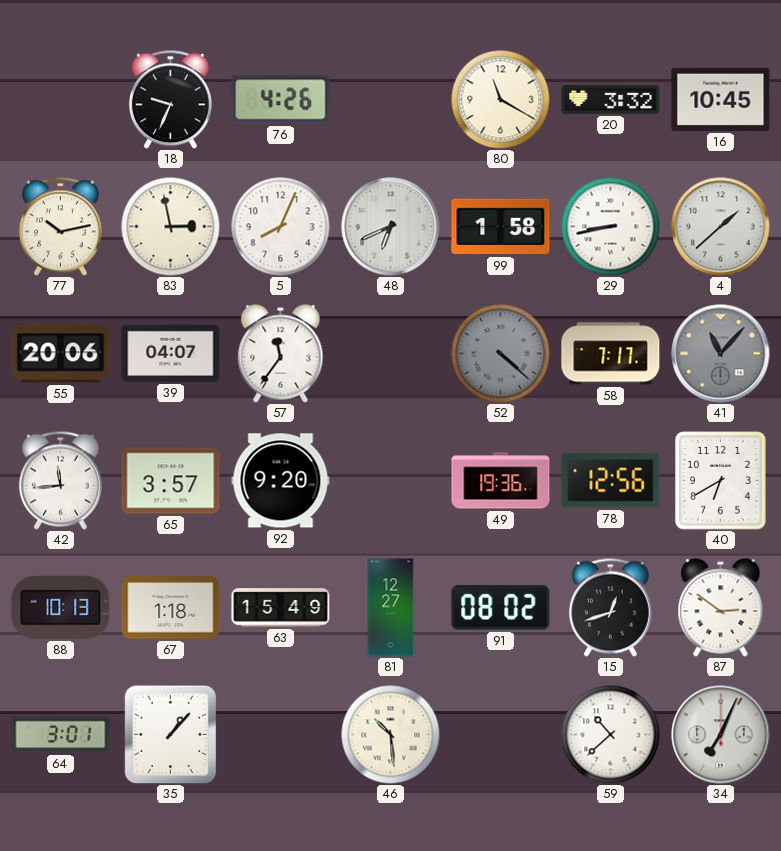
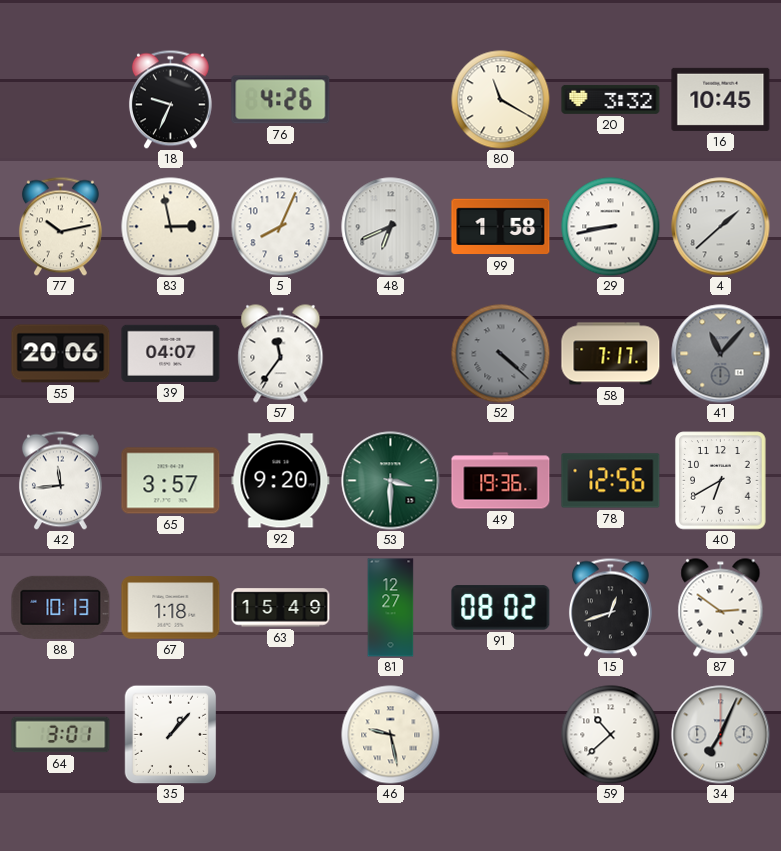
53: none -> 3:30
46: 10:29 -> 9:28
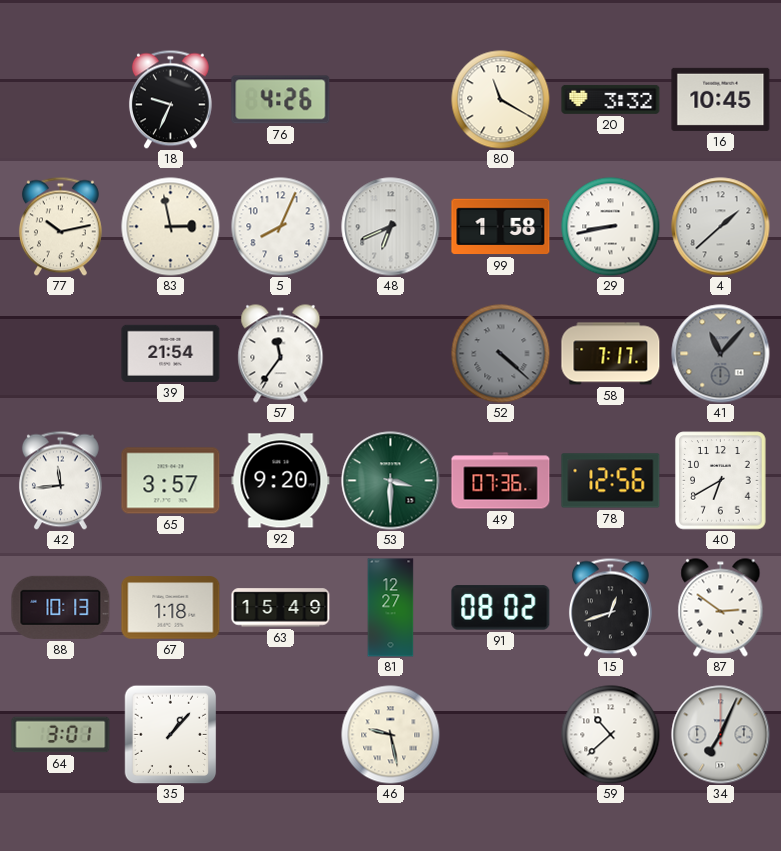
55: 20:06 -> none
39: 04:07 -> 21:54
49: 19:36 -> 07:36
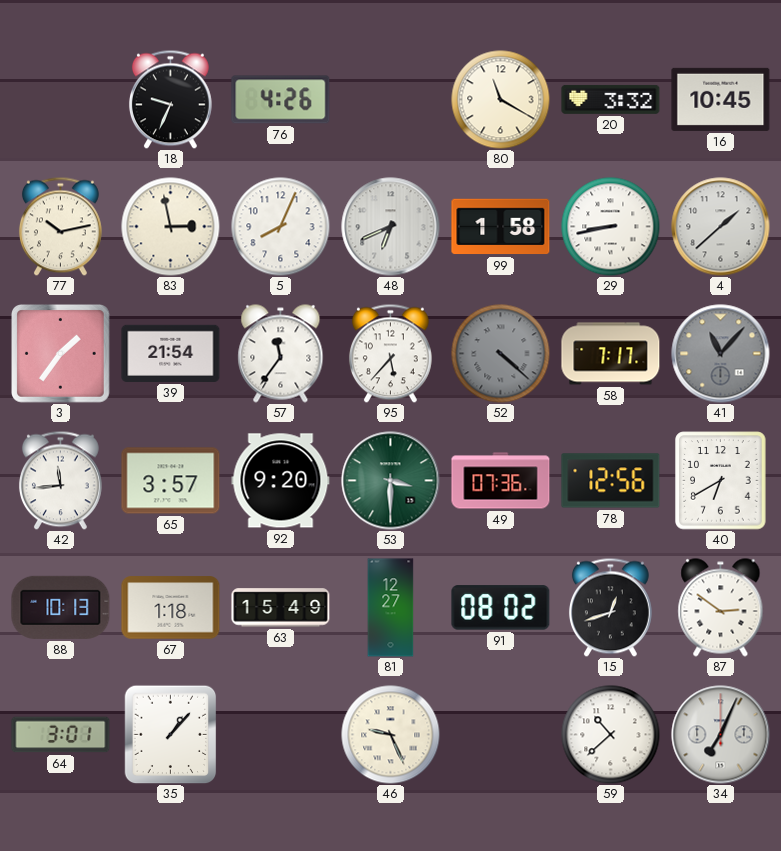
3: none -> 1:36
95: none -> 5:37
46: 9:28 -> 9:26
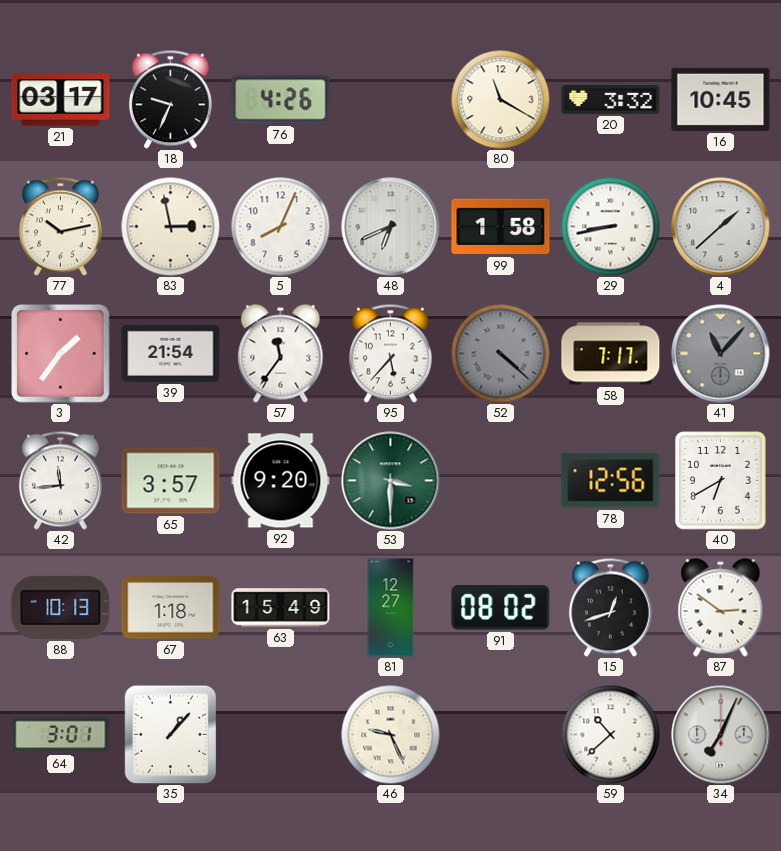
21: none -> 03:17
49: 07:36 -> none
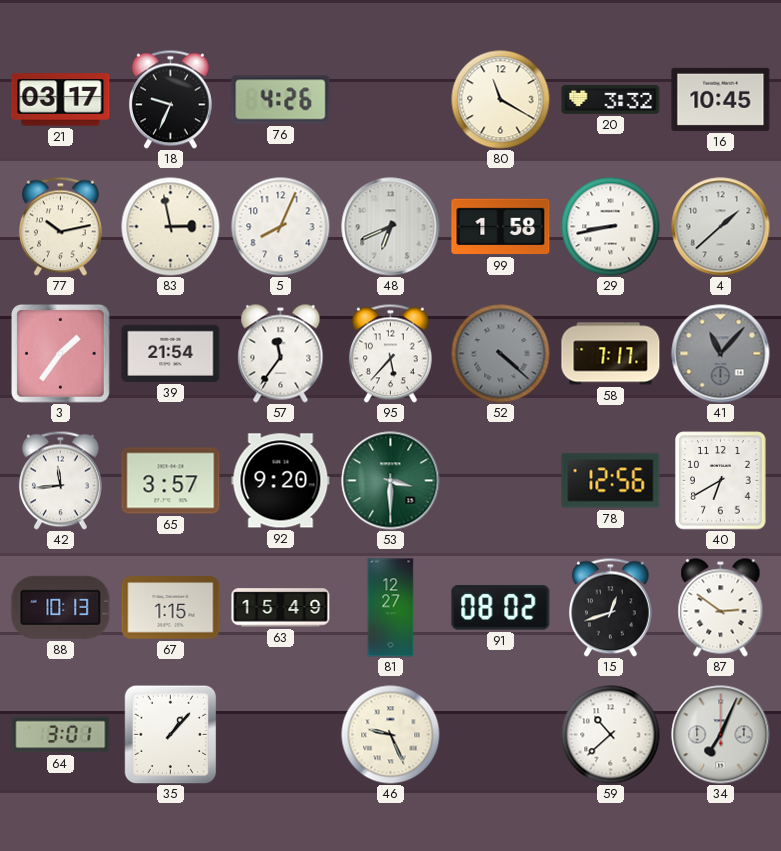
67: 1:18 -> 1:15
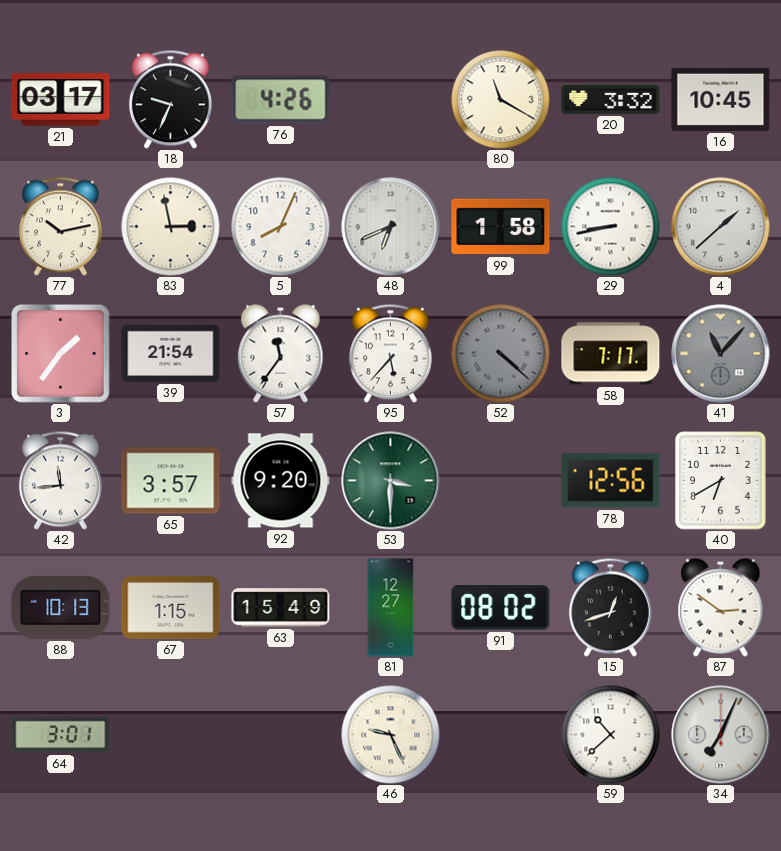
35: 1:07 -> none
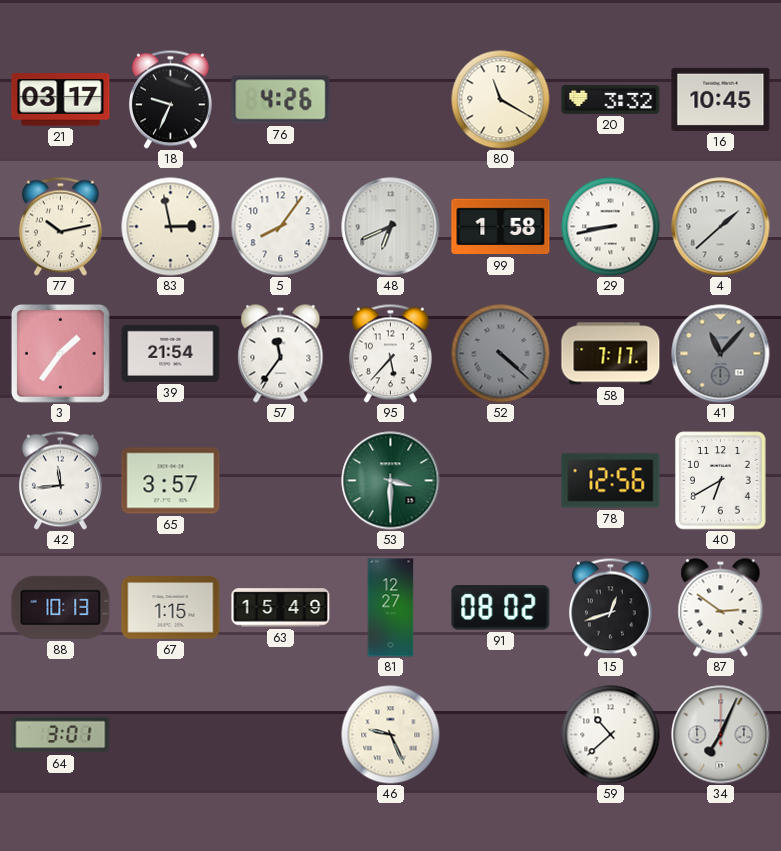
5: 8:04 -> 8:06
92: 9:20 -> none
